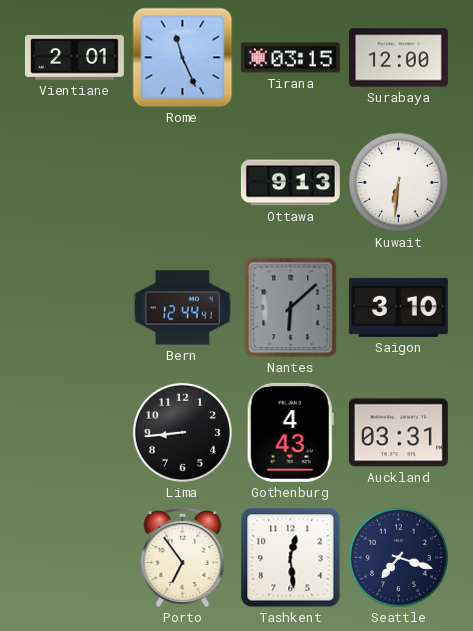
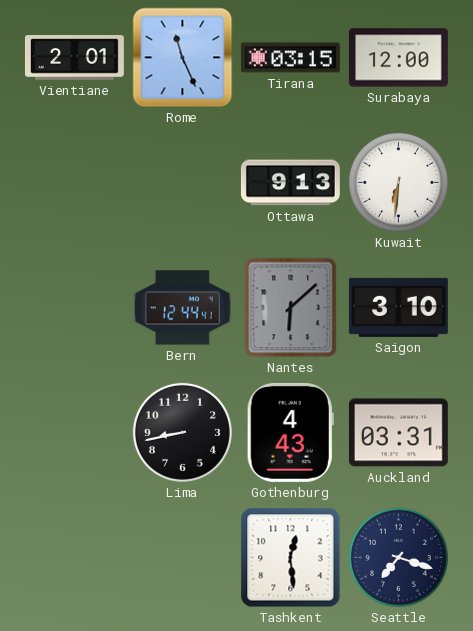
Lima: 8:44 -> 8:43
Porto: 6:54 -> none
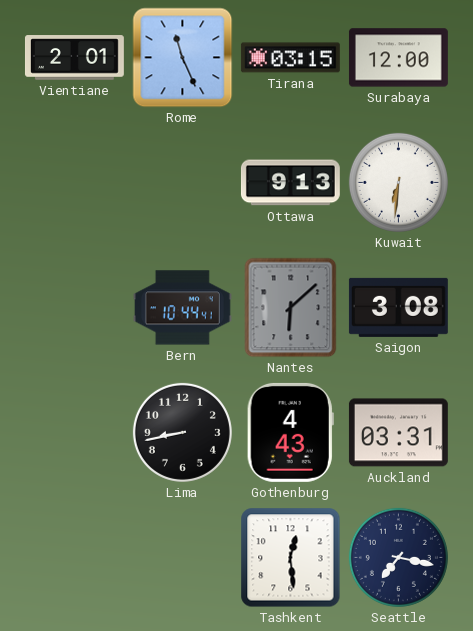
Bern: 12:44 -> 10:44
Saigon: 3:10 -> 3:08
Seattle: 7:18 -> 7:17
